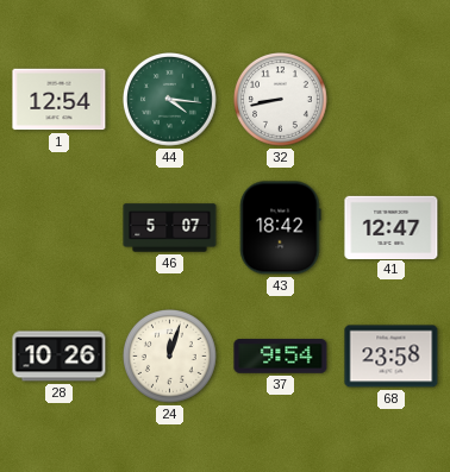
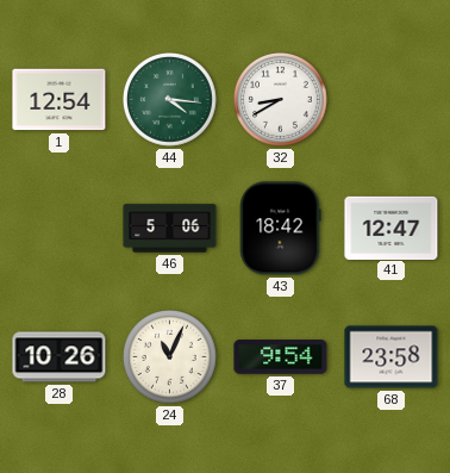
32: 8:43 -> 8:40
46: 5:07 -> 5:06
24: 12:03 -> 11:04
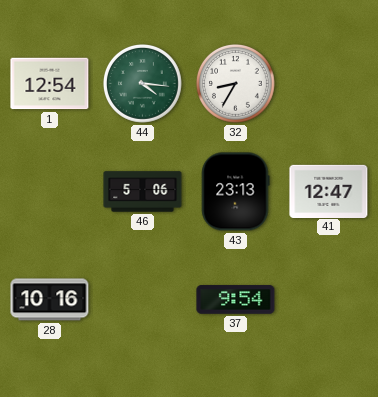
32: 8:40 -> 8:35
43: 18:42 -> 23:13
28: 10:26 -> 10:16
24: 11:04 -> none
68: 23:58 -> none
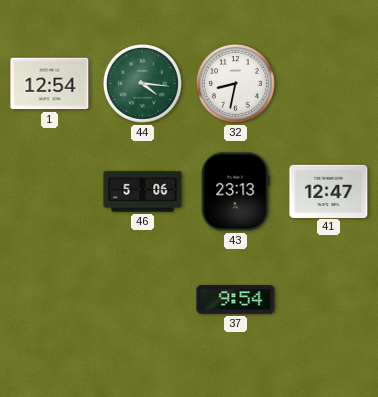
32: 8:35 -> 8:32
28: 10:16 -> none
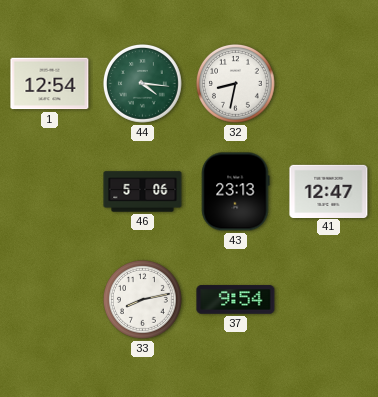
33: none -> 8:13
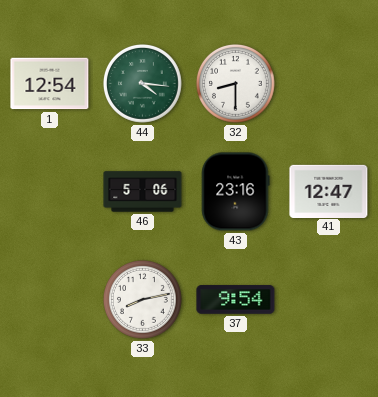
32: 8:32 -> 8:30
43: 23:13 -> 23:16
